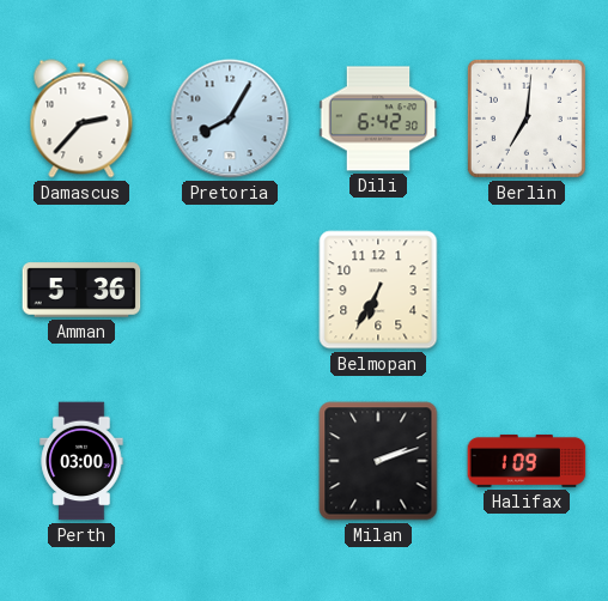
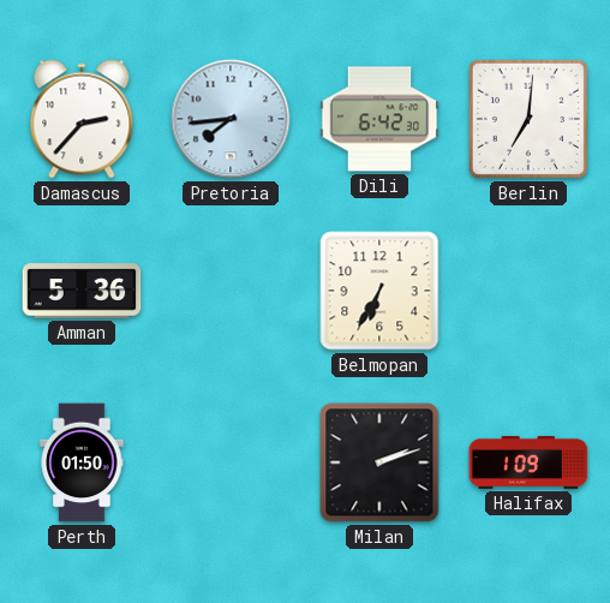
Pretoria: 8:05 -> 7:44
Perth: 03:00 -> 01:50
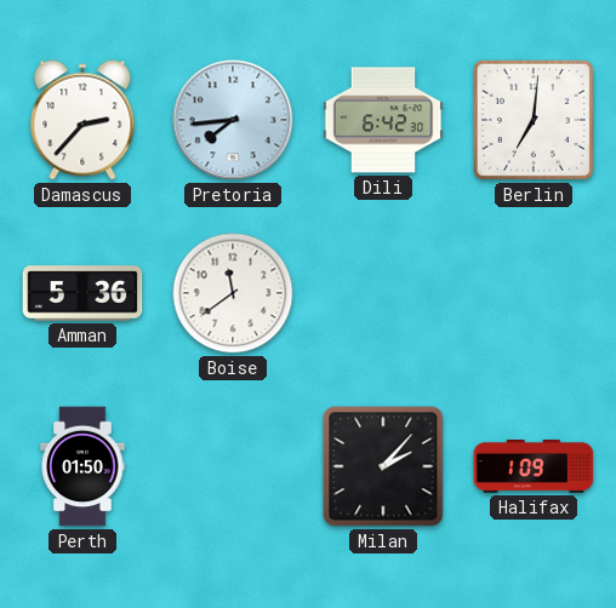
Boise: none -> 11:39
Belmopan: 6:35 -> none
Milan: 2:12 -> 2:07
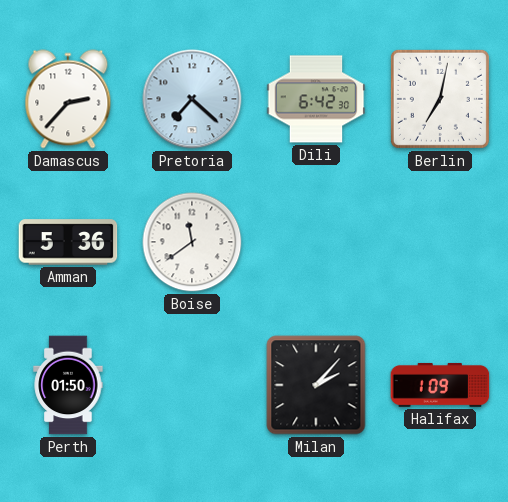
Pretoria: 7:44 -> 7:22
Berlin: 7:01 -> 7:02
